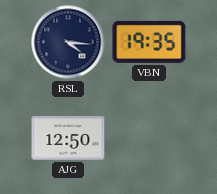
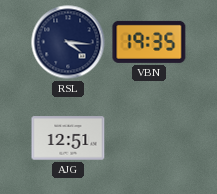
AJG: 12:50 -> 12:51
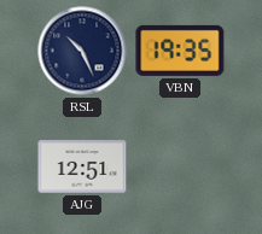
RSL: 4:16 -> 10:26
